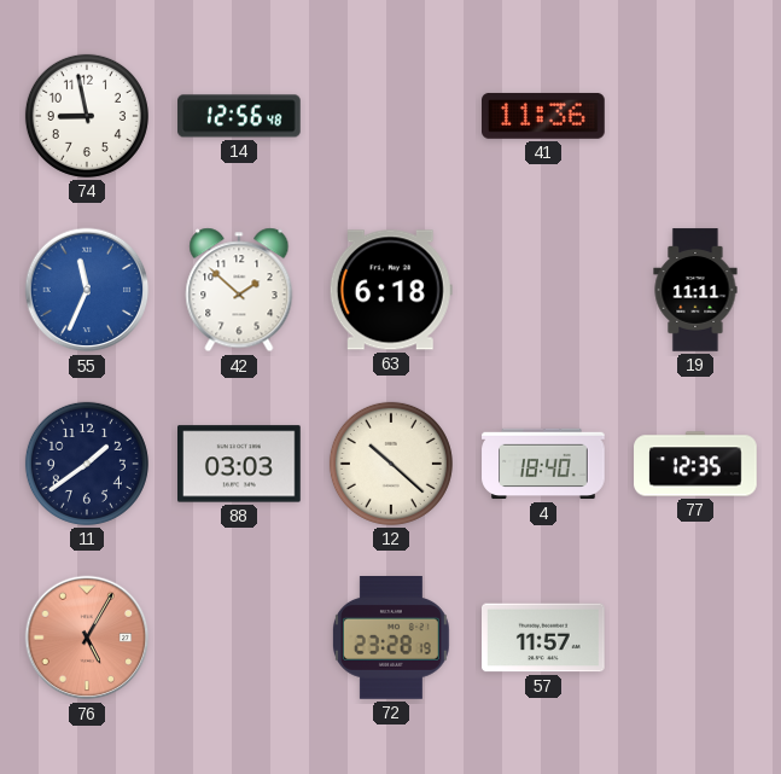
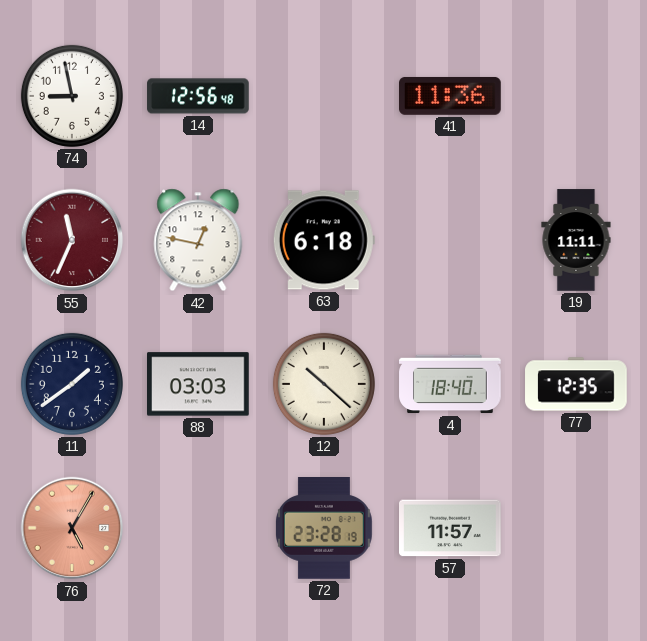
55 dial: blue -> burgundy
42: 1:52 -> 12:47
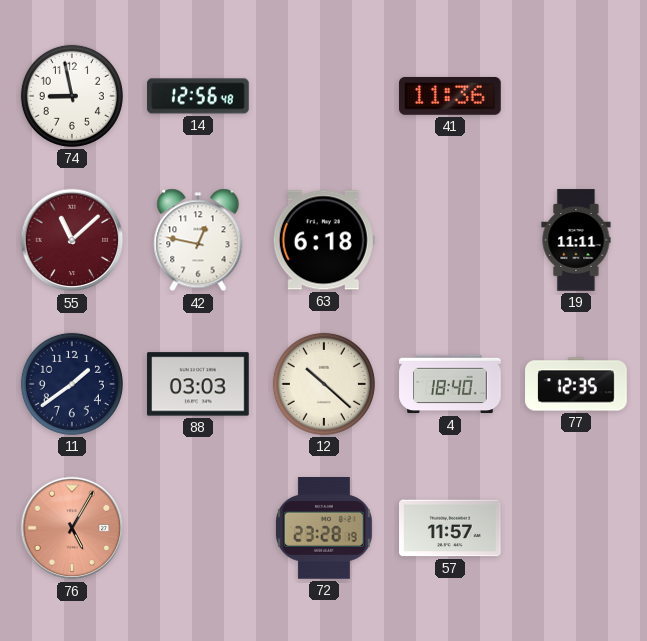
55: 11:34 -> 11:08
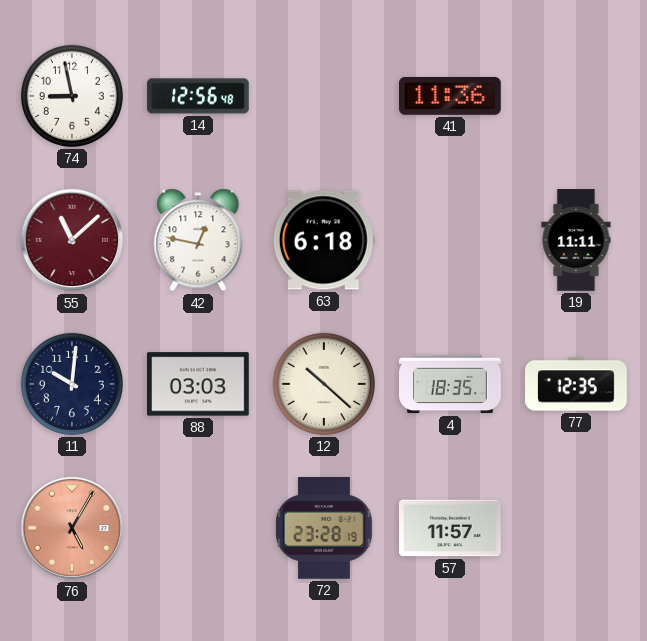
11: 1:39 -> 10:01
4: 18:40 -> 18:35
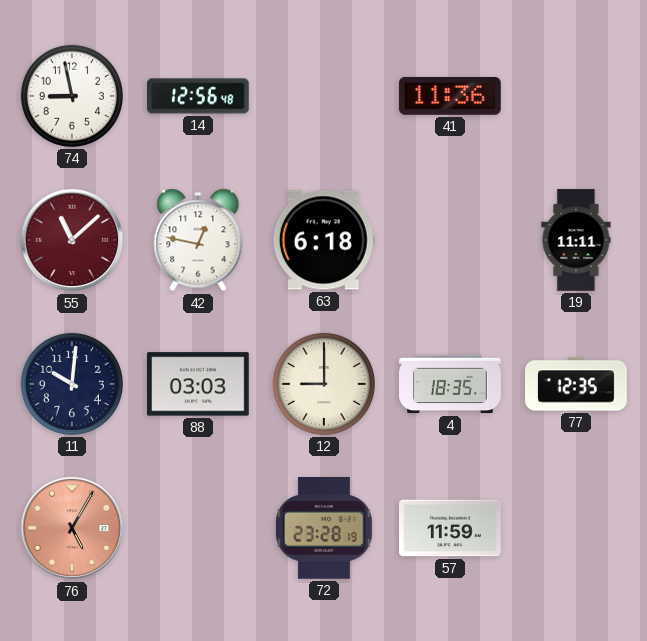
12: 10:22 -> 9:00
57: 11:57 -> 11:59
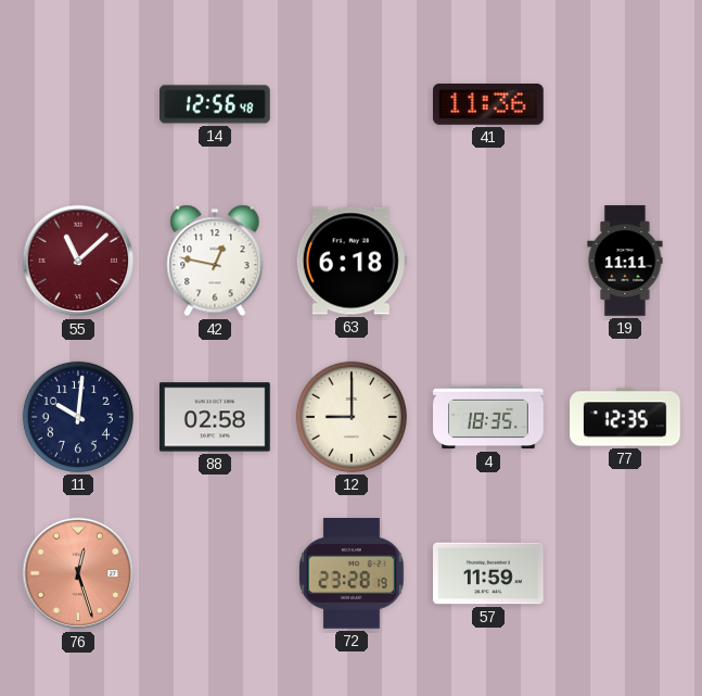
74: 8:58 -> none
88: 03:03 -> 02:58
76: 5:05 -> 12:27
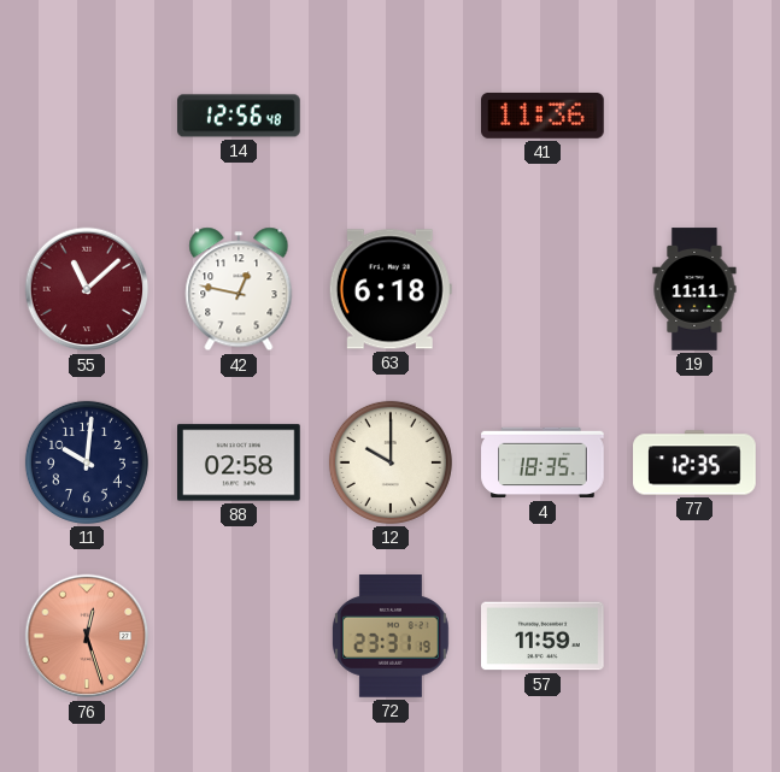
12: 9:00 -> 10:00
72: 23:28 -> 23:31
